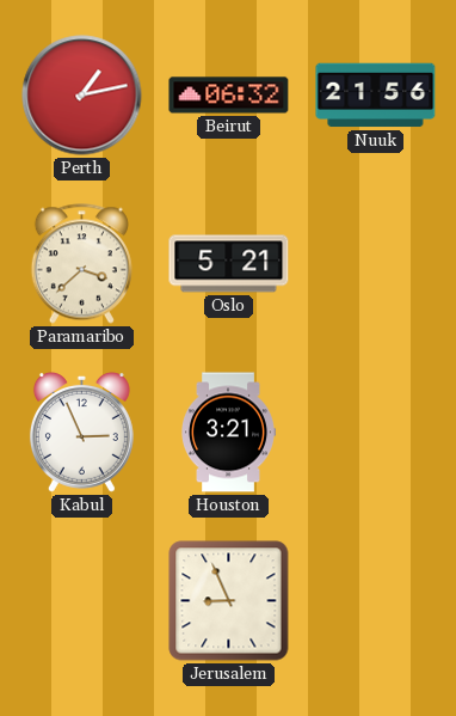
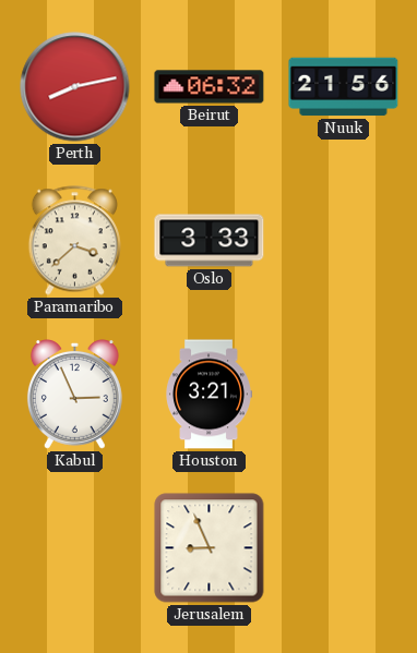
Perth: 1:13 -> 8:13
Oslo: 5:21 -> 3:33
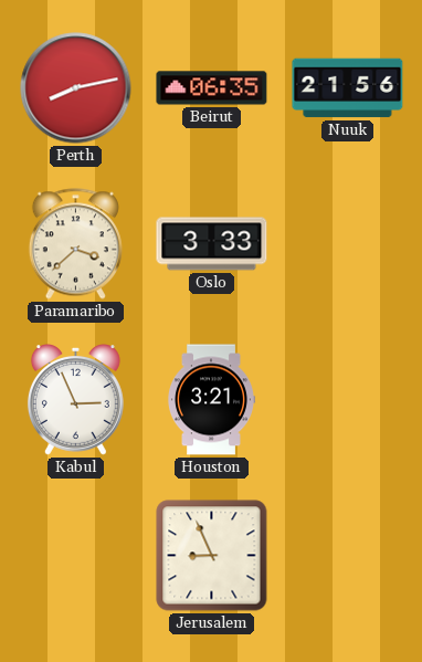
Beirut: 06:32 -> 06:35
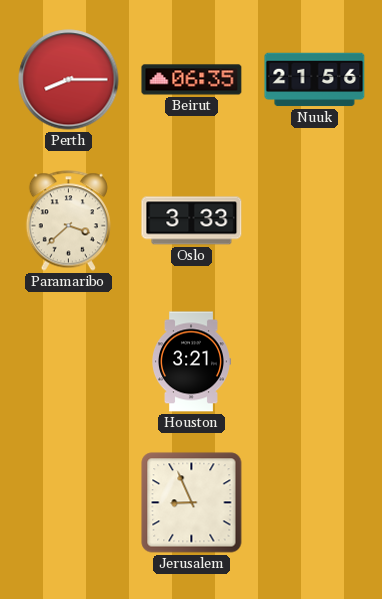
Perth: 8:13 -> 8:15
Kabul: 2:56 -> none
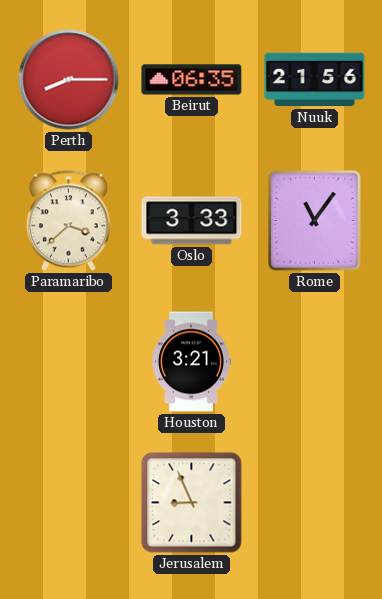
Rome: none -> 11:06
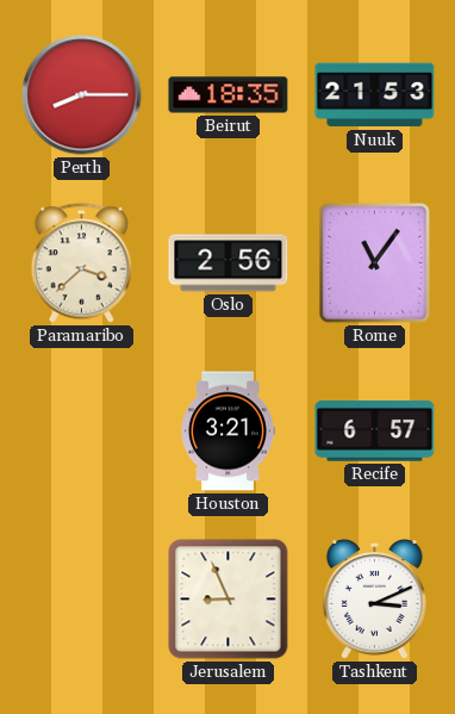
Beirut: 06:35 -> 18:35
Nuuk: 21:56 -> 21:53
Oslo: 3:33 -> 2:56
Recife: none -> 6:57
Tashkent: none -> 3:11
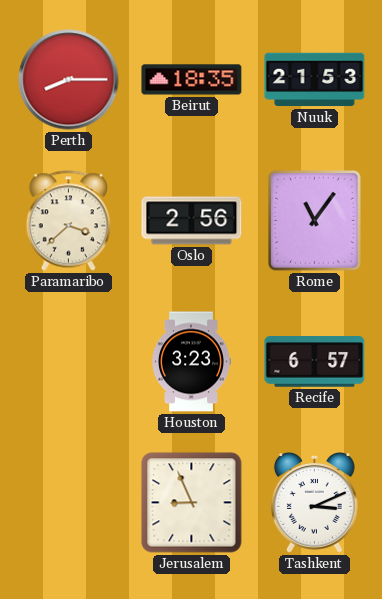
Houston: 3:21 -> 3:23
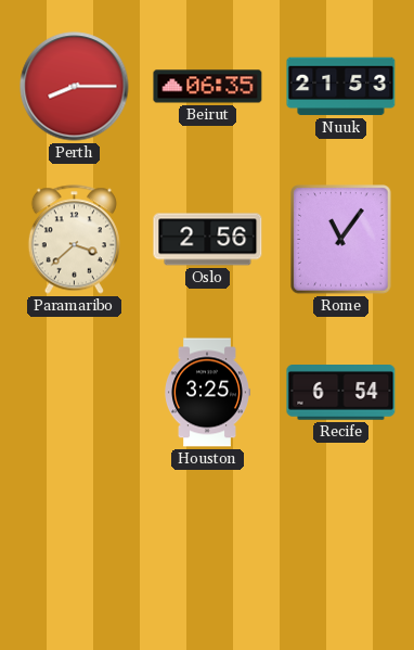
Beirut: 18:35 -> 06:35
Houston: 3:23 -> 3:25
Recife: 6:57 -> 6:54
Jerusalem: 8:56 -> none
Tashkent: 3:11 -> none
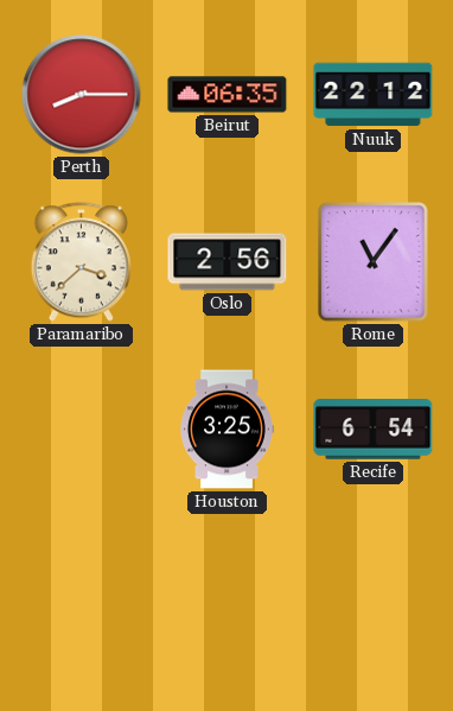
Nuuk: 21:53 -> 22:12
